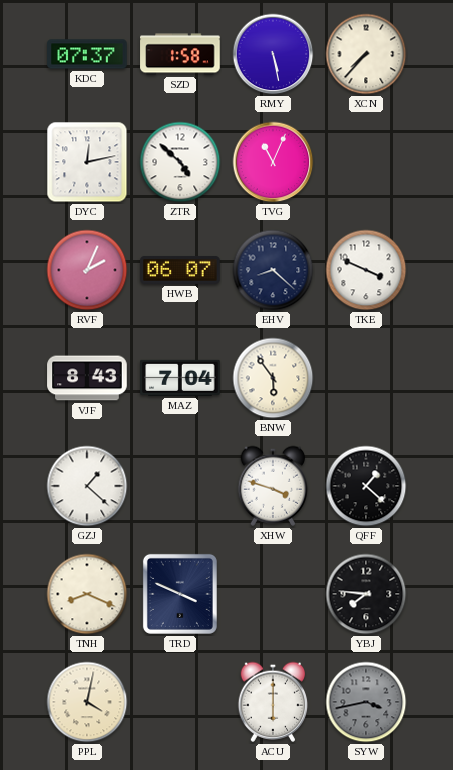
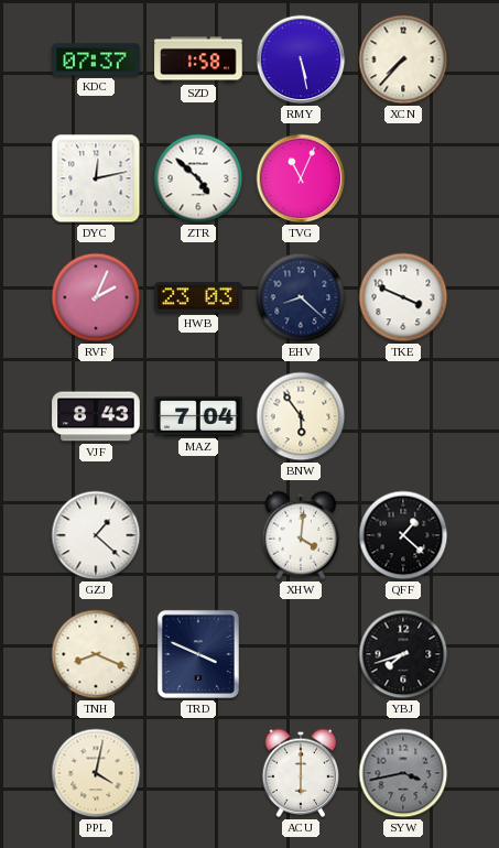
HWB: 06:07 -> 23:03
XHW: 3:48 -> 4:01
YBJ: 7:46 -> 7:42
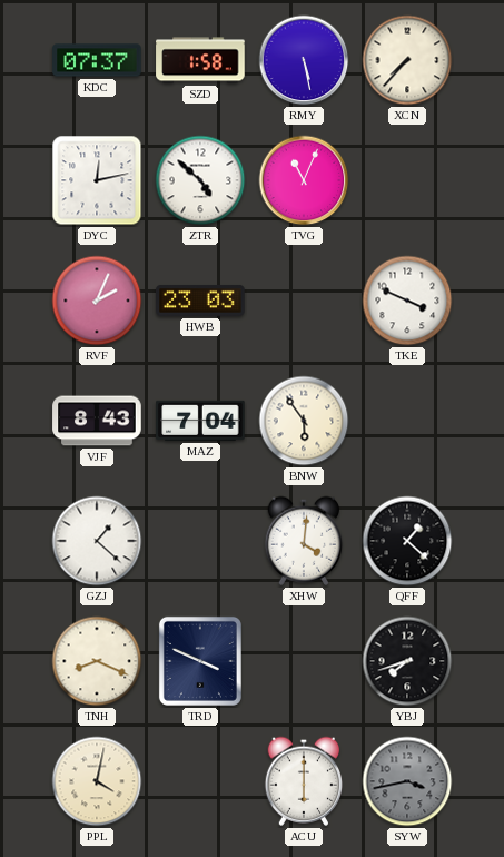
EHV: 8:22 -> none
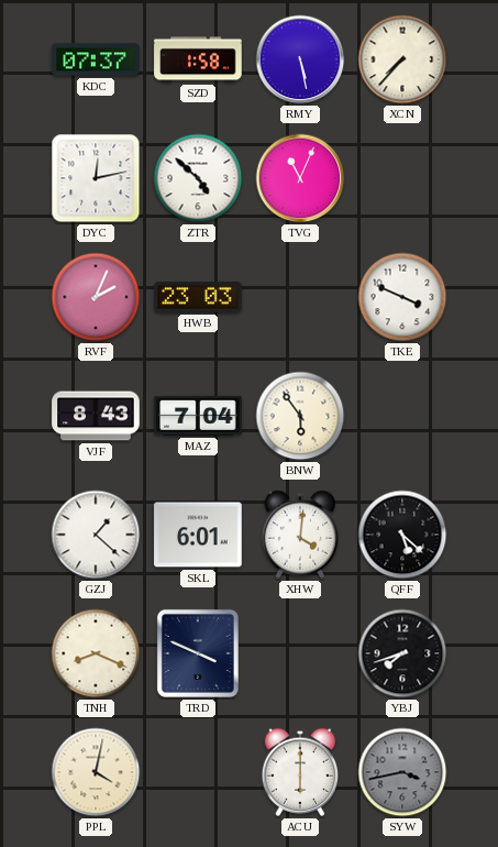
SKL: none -> 6:01
QFF: 1:22 -> 5:22
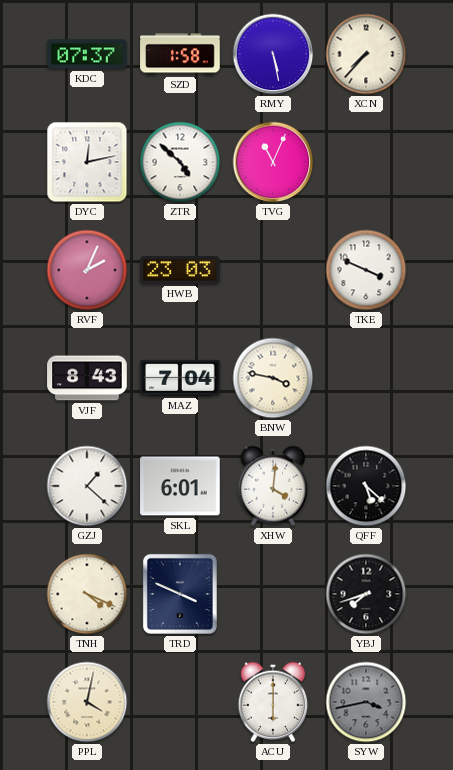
BNW: 5:54 -> 3:47
TNH: 8:19 -> 4:19
